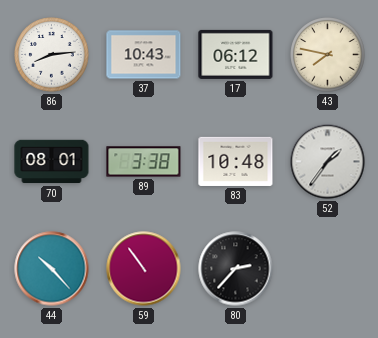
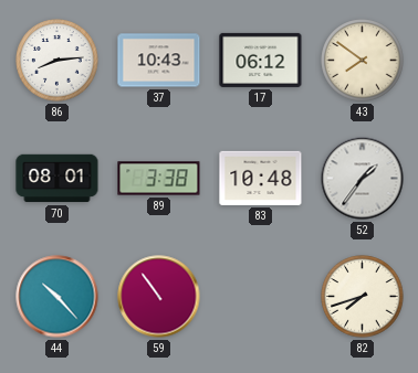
43: 7:47 -> 7:51
80: 2:37 -> none
82: none -> 7:42
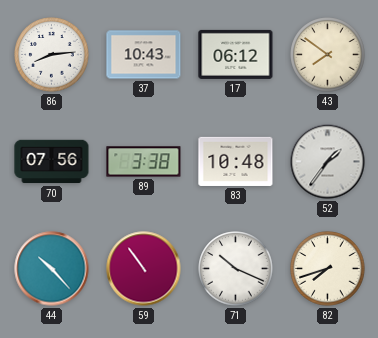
70: 08:01 -> 07:56
71: none -> 10:19
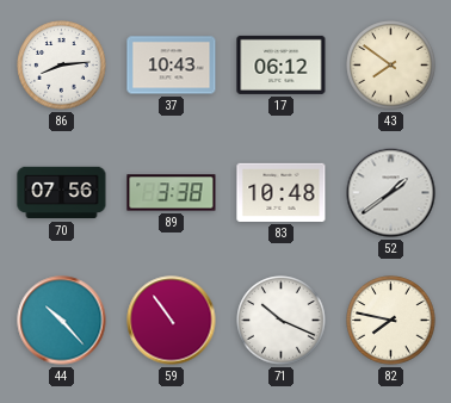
52: 1:36 -> 1:39
82: 7:42 -> 7:47
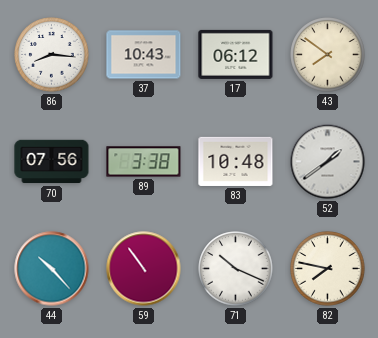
86: 8:14 -> 8:16
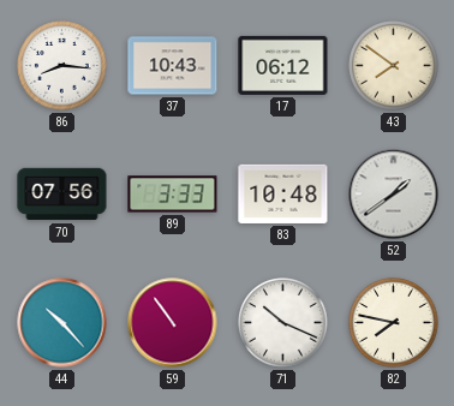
89: 3:38 -> 3:33
